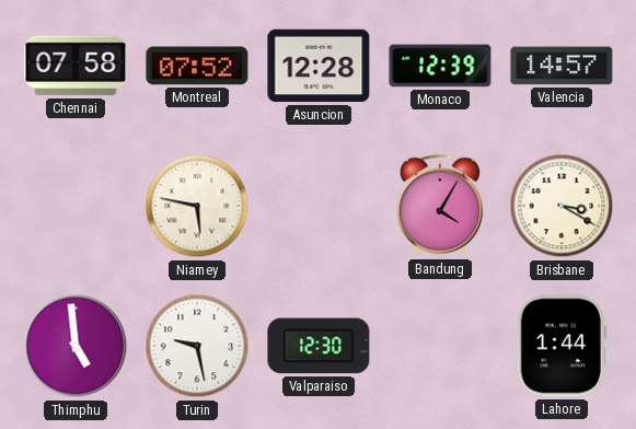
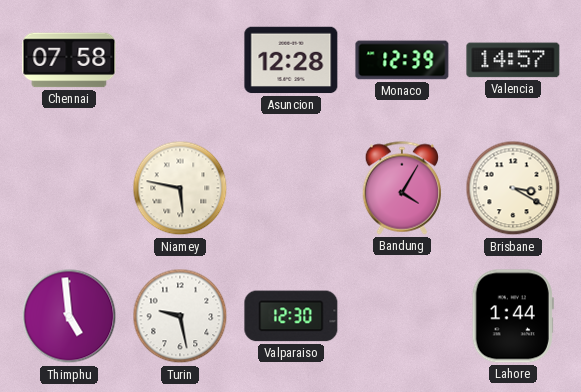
Montreal: 07:52 -> none
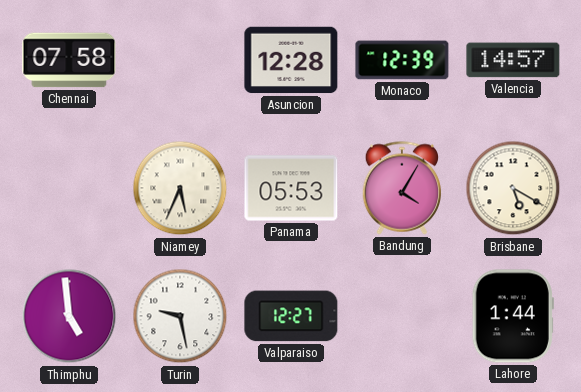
Niamey: 5:47 -> 5:34
Panama: none -> 05:53
Brisbane: 3:20 -> 5:20
Valparaiso: 12:30 -> 12:27
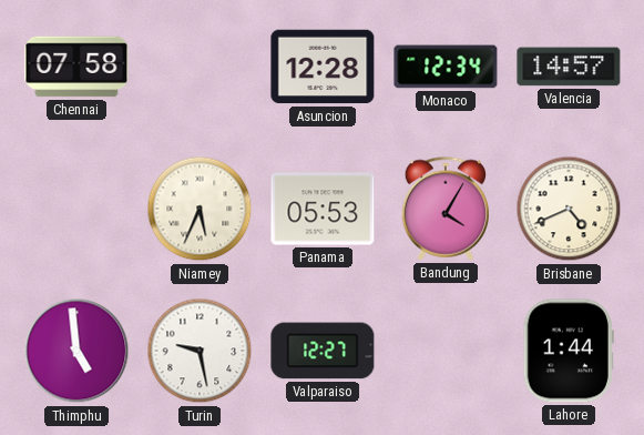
Monaco: 12:39 -> 12:34
Brisbane: 5:20 -> 4:41
